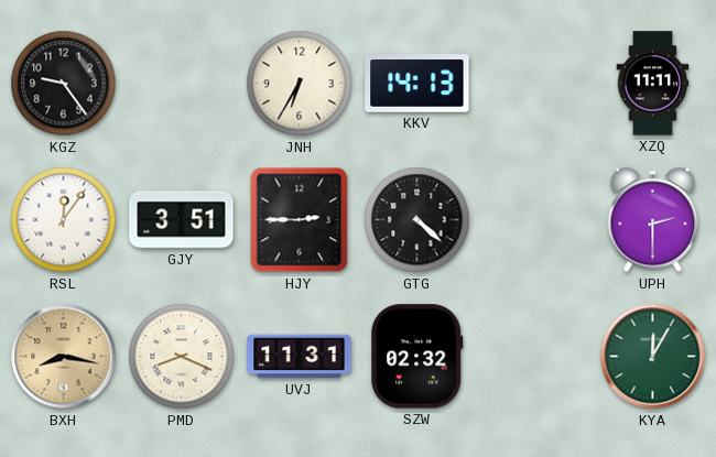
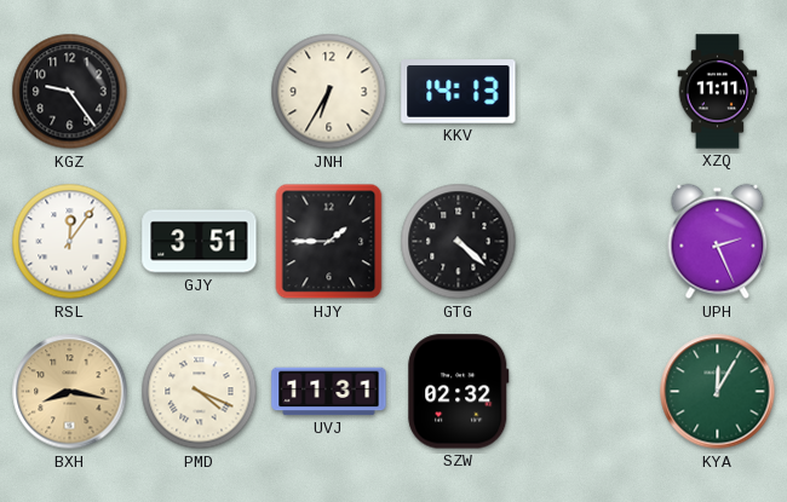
HJY: 2:45 -> 1:45
UPH: 2:30 -> 2:26
PMD: 8:19 -> 4:19
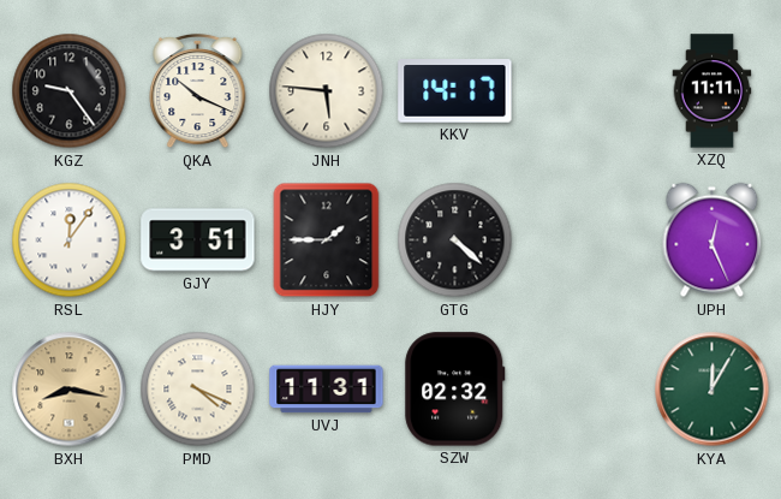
QKA: none -> 10:19
JNH: 6:35 -> 5:46
KKV: 14:13 -> 14:17
UPH: 2:26 -> 12:26
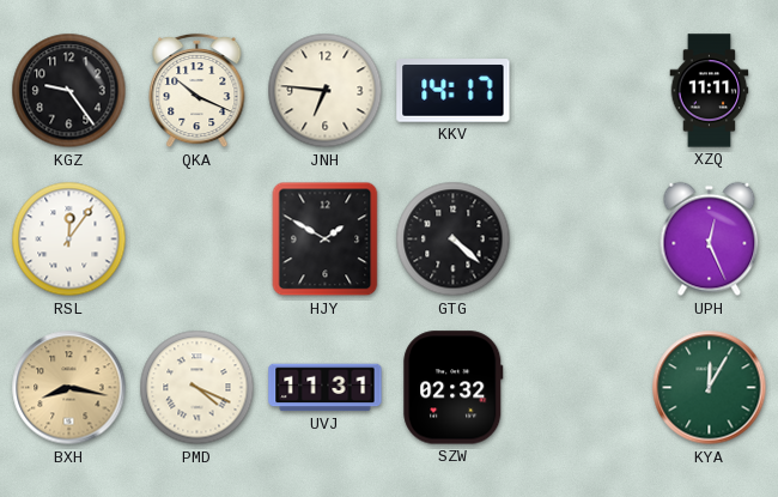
JNH: 5:46 -> 6:46
GJY: 3:51 -> none
HJY: 1:45 -> 1:50
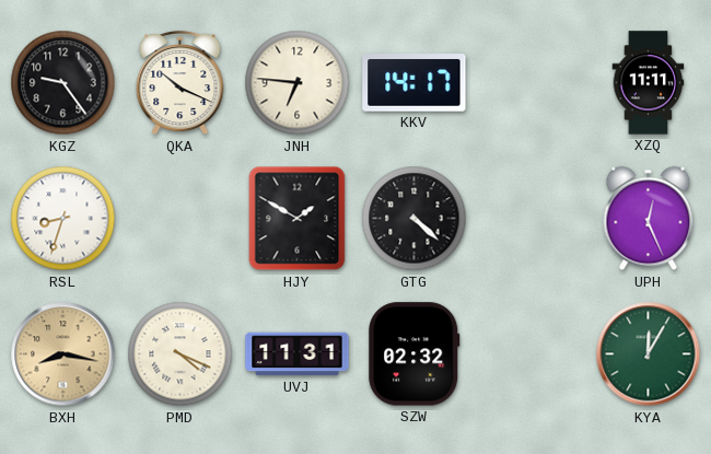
RSL: 12:06 -> 8:33
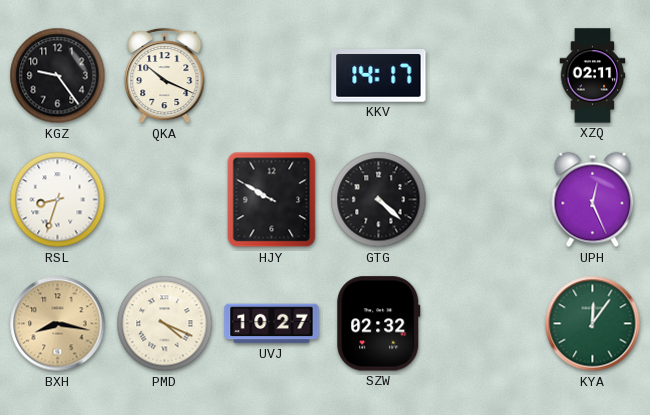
JNH: 6:46 -> none
XZQ: 11:11 -> 02:11
HJY: 1:50 -> 9:50
UVJ: 11:31 -> 10:27
KYA: 12:05 -> 12:06
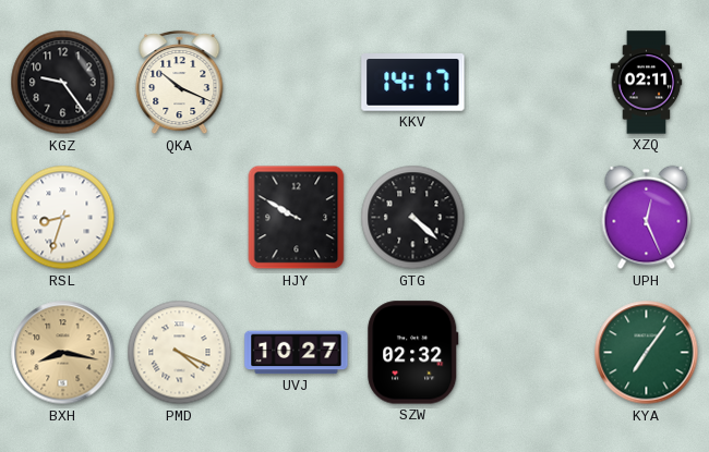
KYA: 12:06 -> 7:06
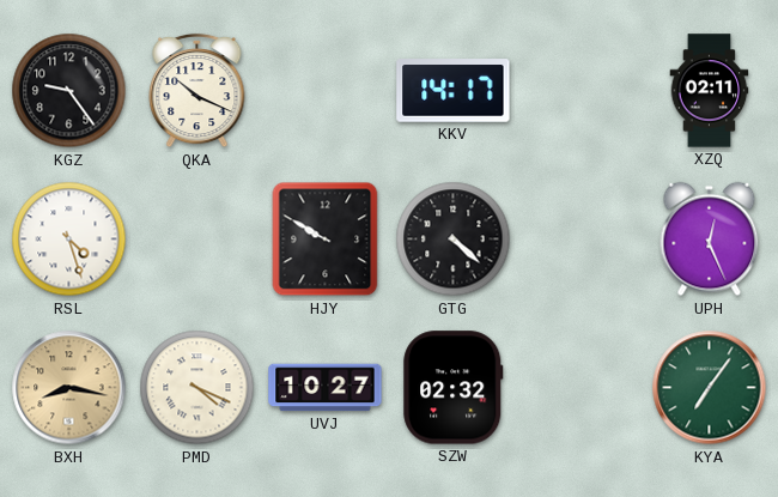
RSL: 8:33 -> 4:27
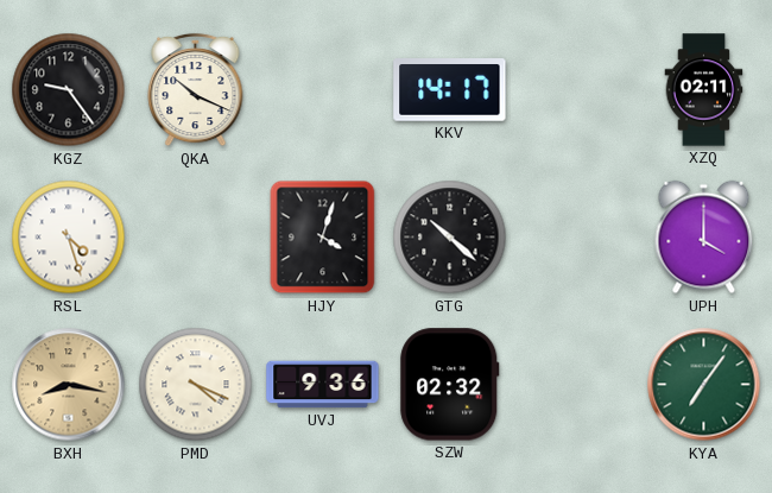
HJY: 9:50 -> 4:03
GTG: 4:22 -> 10:22
UPH: 12:26 -> 4:00
UVJ: 10:27 -> 9:36
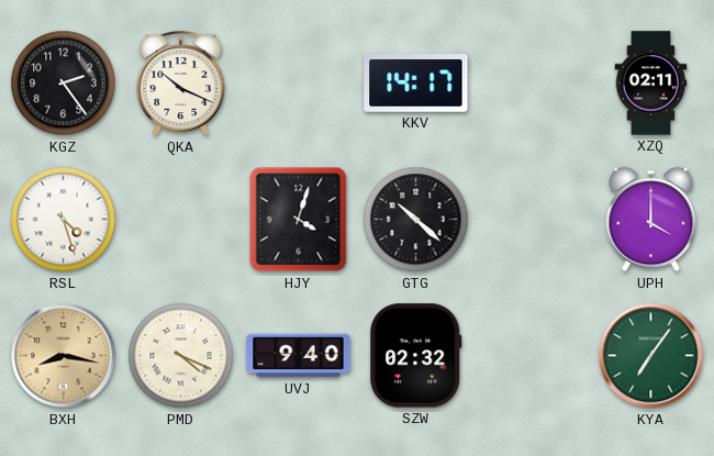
KGZ: 9:24 -> 2:24
UVJ: 9:36 -> 9:40
